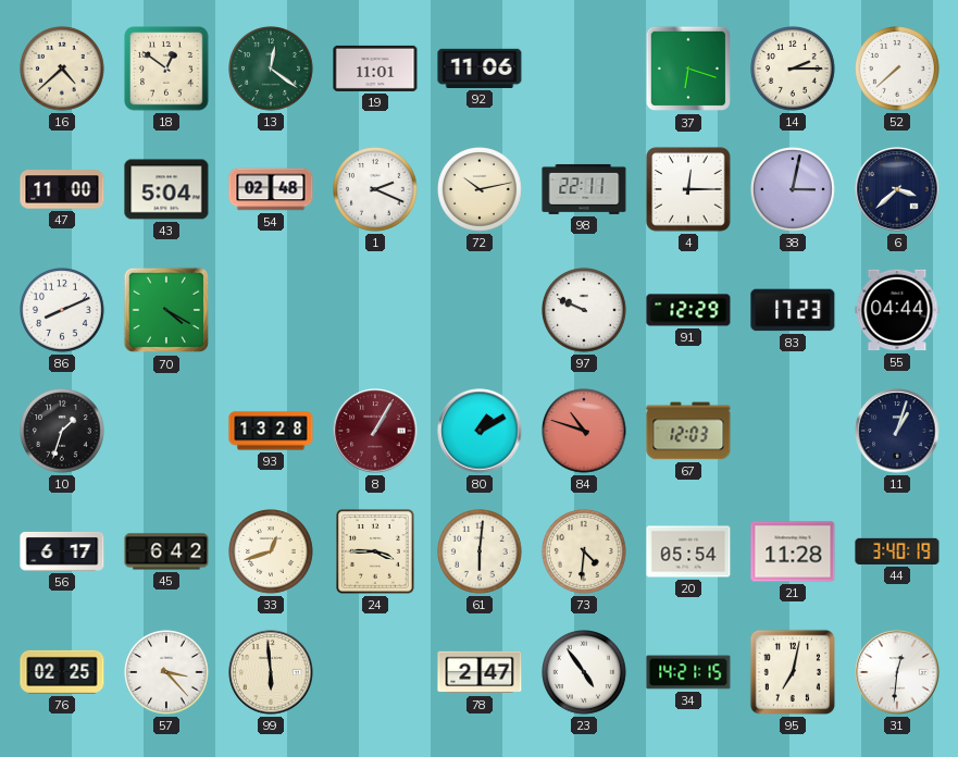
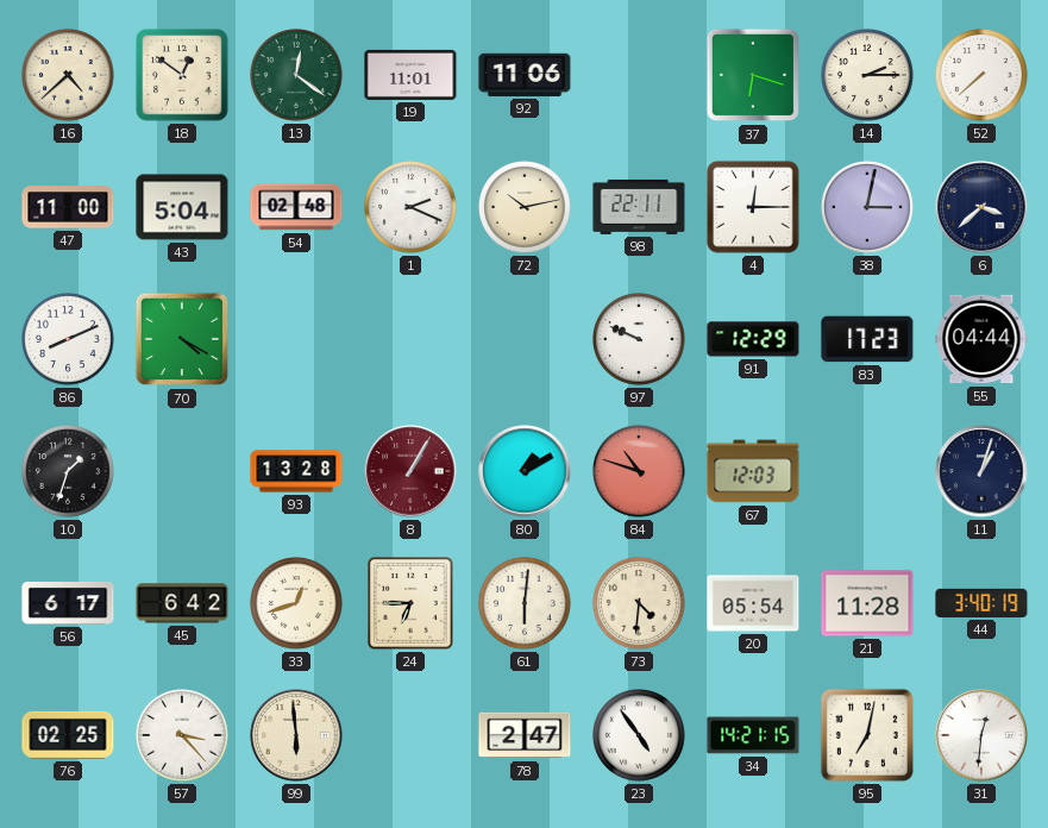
24: 3:45 -> 6:45
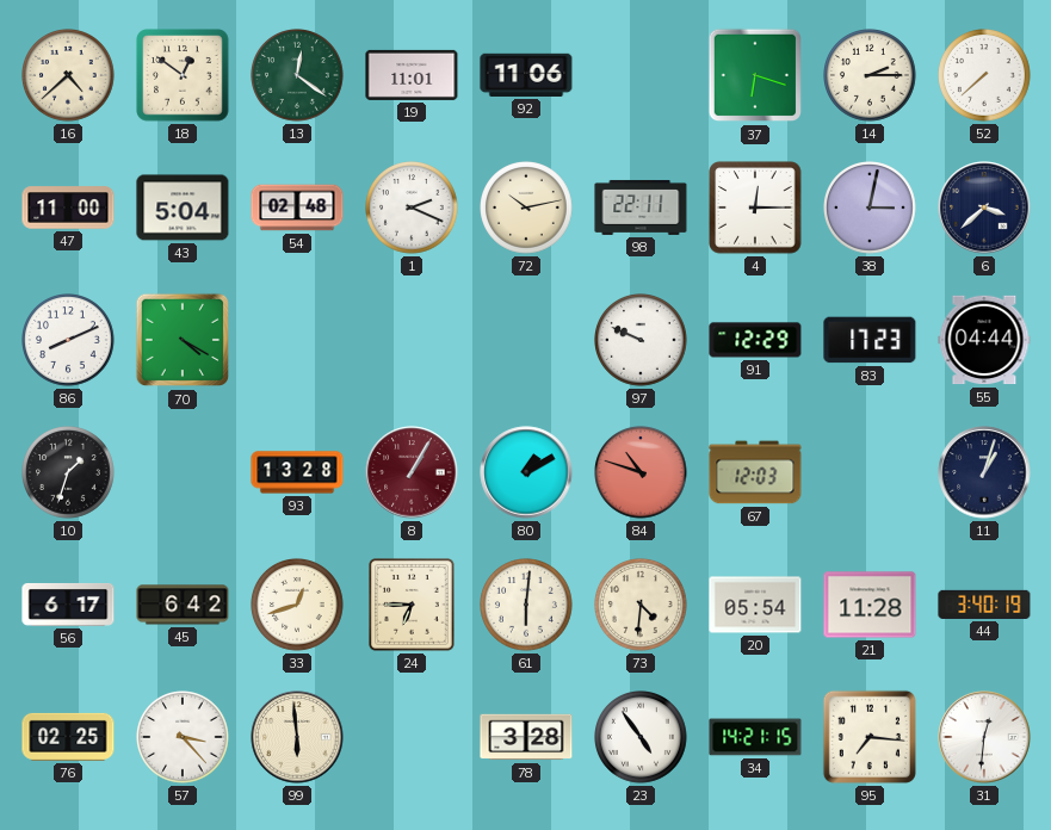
78: 2:47 -> 3:28
95: 7:02 -> 7:16
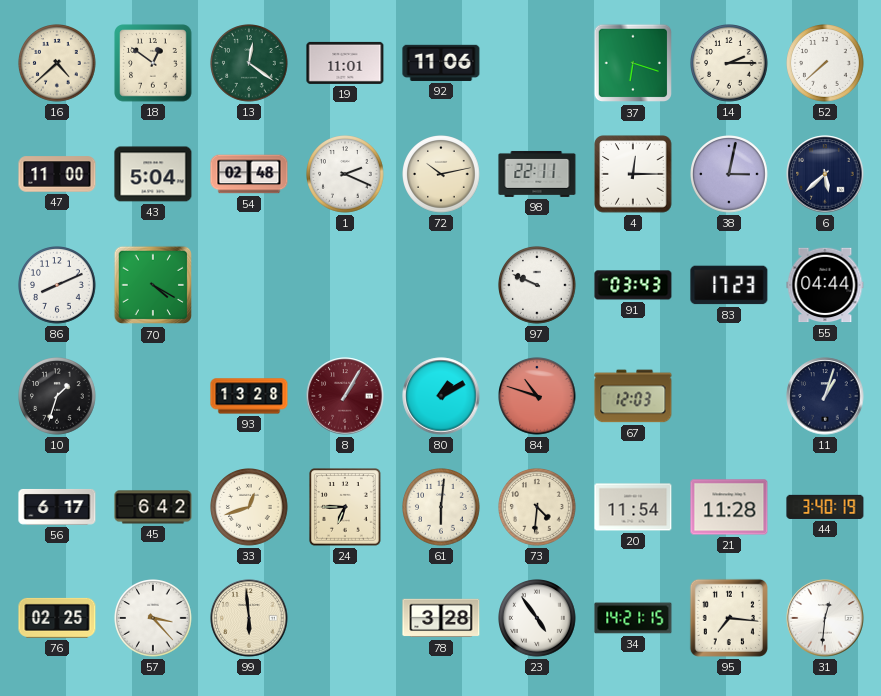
6: 3:38 -> 5:38
91: 12:29 -> 03:43
20: 05:54 -> 11:54
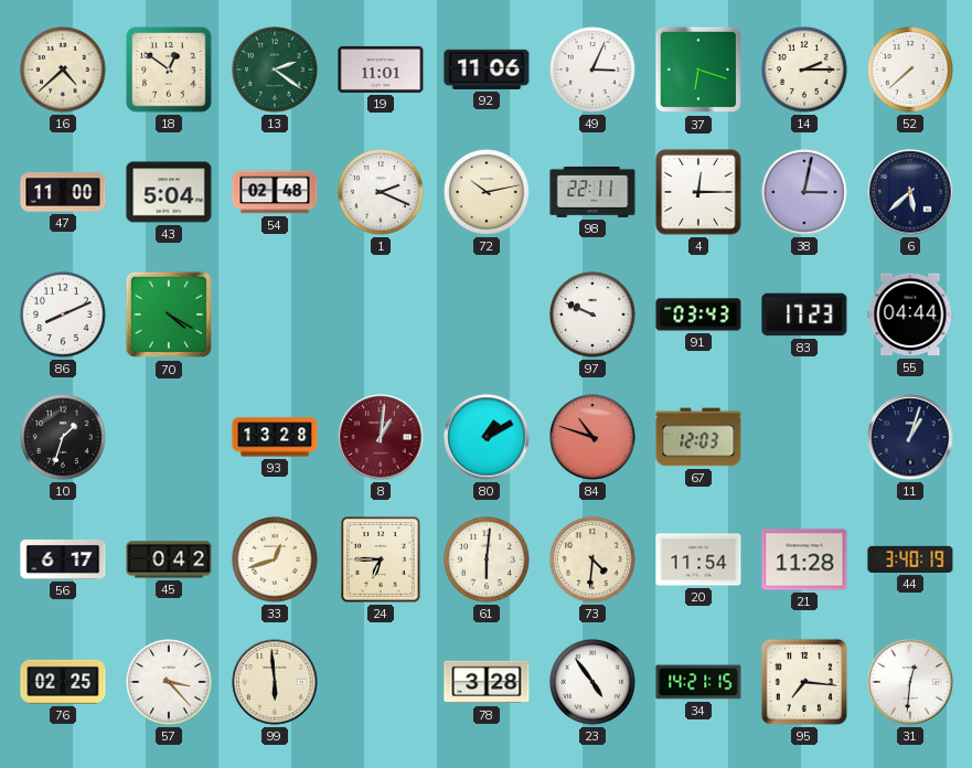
13: 12:21 -> 2:21
49: none -> 3:04
8: 1:05 -> 1:01
45: 6:42 -> 0:42
